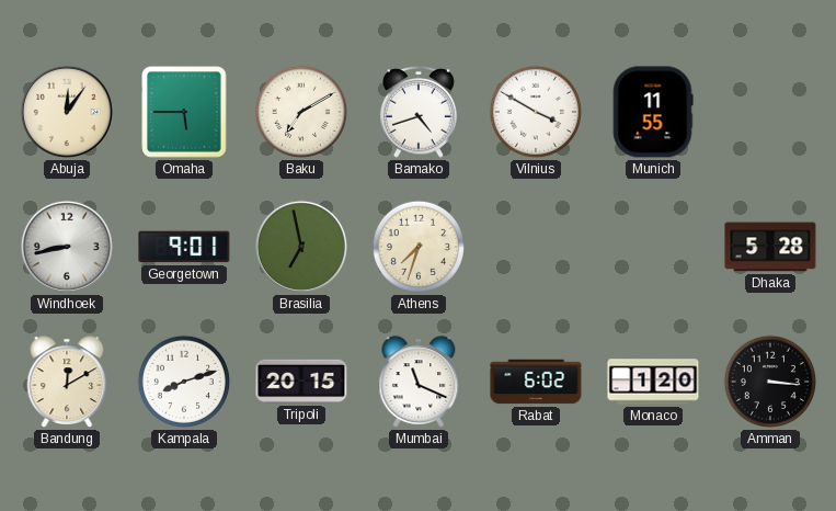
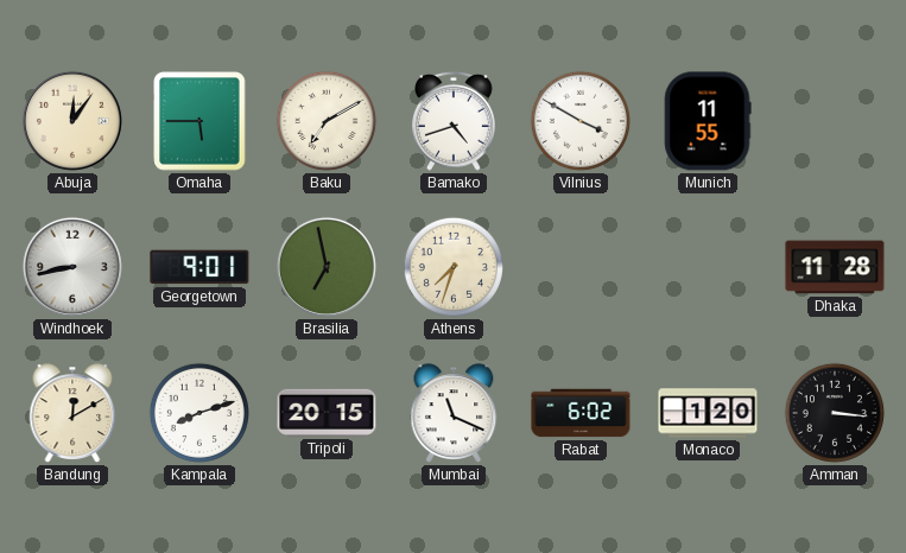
Dhaka: 5:28 -> 11:28
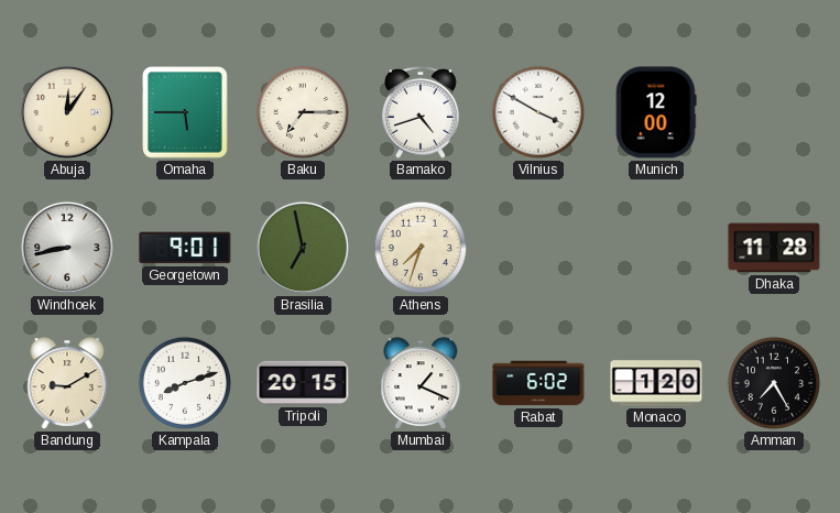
Baku: 7:10 -> 7:15
Munich: 11:55 -> 12:00
Bandung: 12:10 -> 9:10
Mumbai: 11:19 -> 1:19
Amman: 3:16 -> 7:25
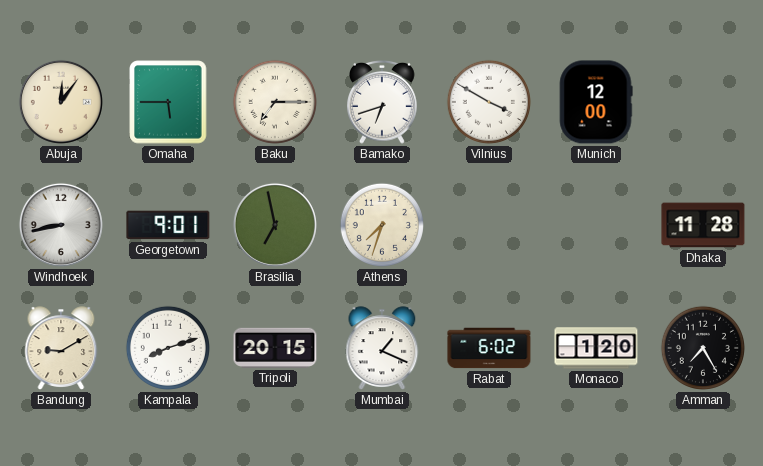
Bamako: 4:42 -> 6:42
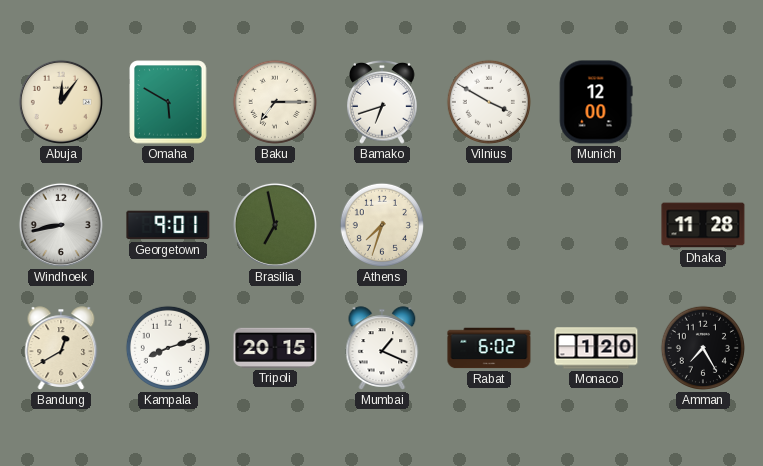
Omaha: 5:45 -> 5:50
Bandung: 9:10 -> 12:40
